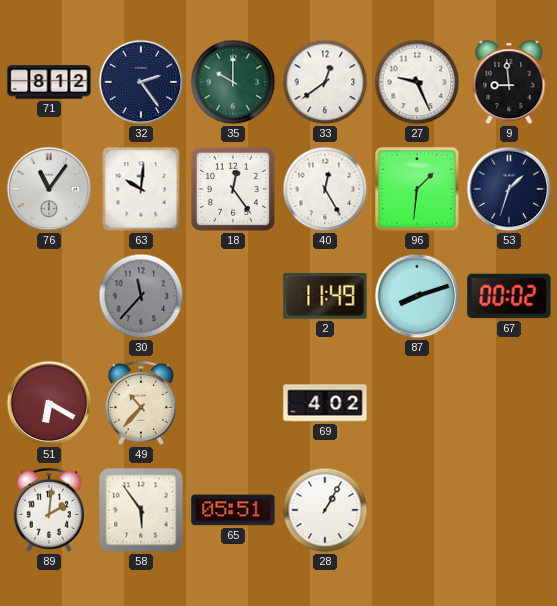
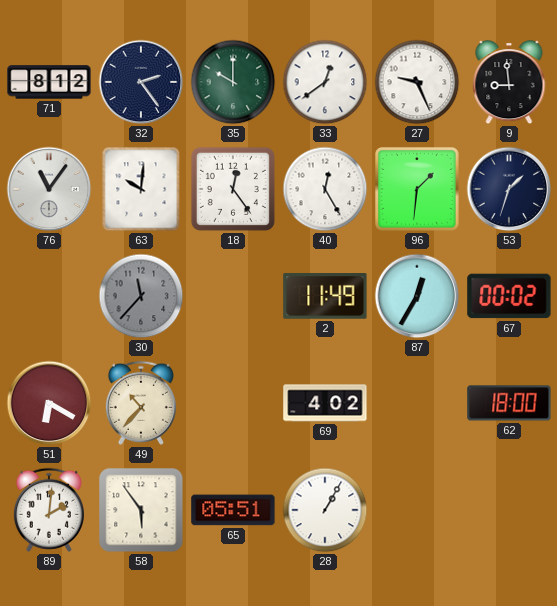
87: 8:12 -> 12:35
62: none -> 18:00
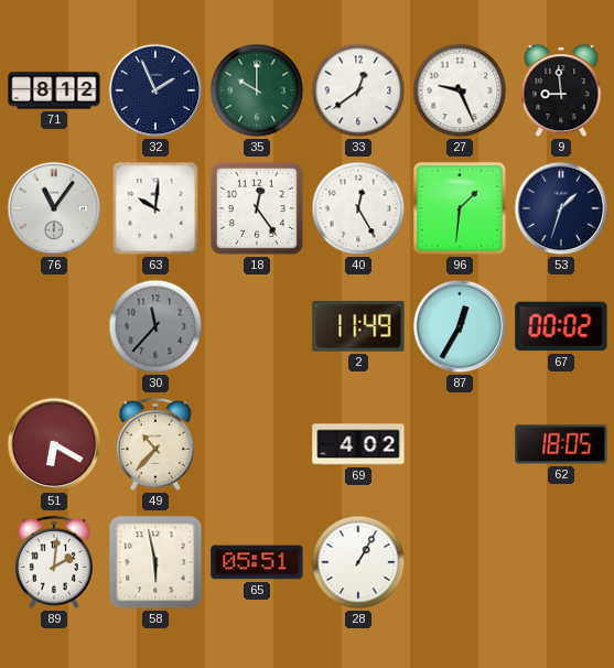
32: 2:24 -> 1:56
62: 18:00 -> 18:05
58: 5:54 -> 5:58
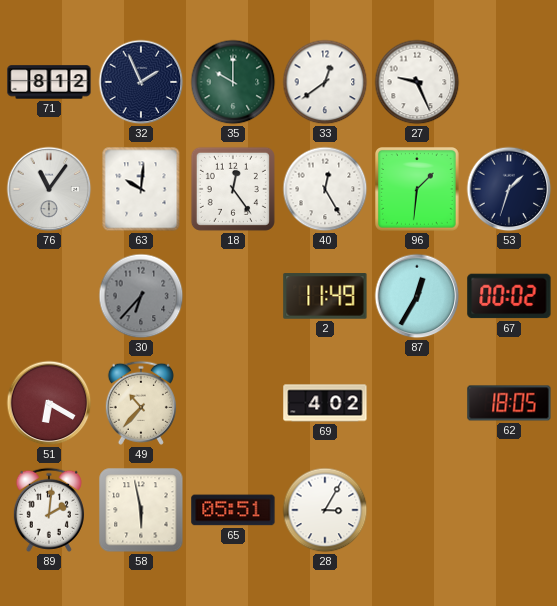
9: 8:59 -> none
30: 11:37 -> 6:37
28: 1:05 -> 3:05
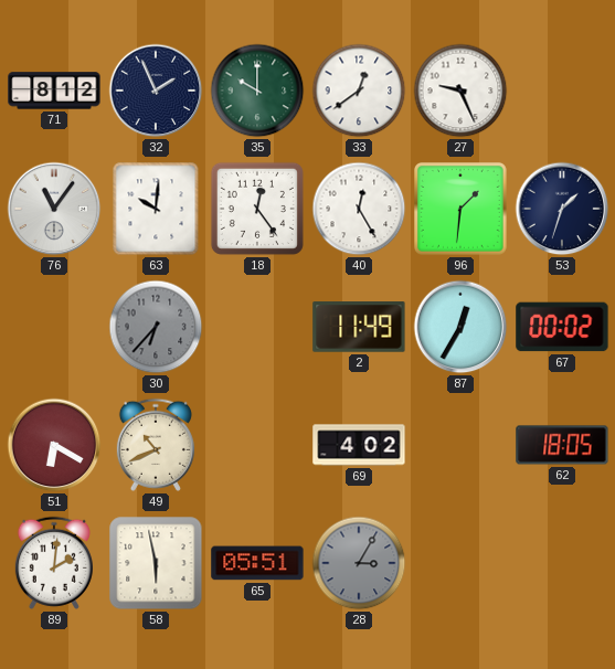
49: 10:37 -> 10:41
28 dial: white -> grey
